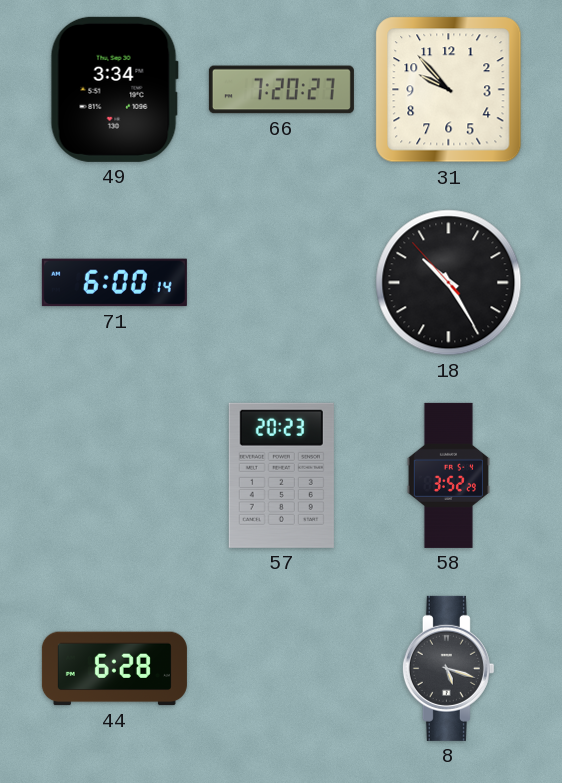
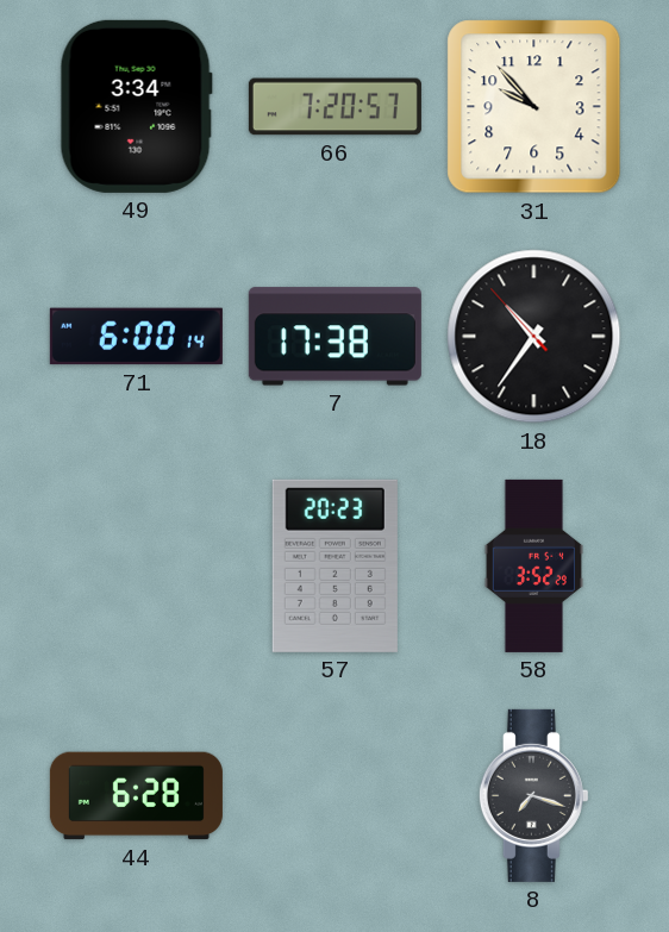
66: 7:20:27 -> 7:20:57
7: none -> 17:38
18: 10:24 -> 10:35
8: 5:18 -> 7:18
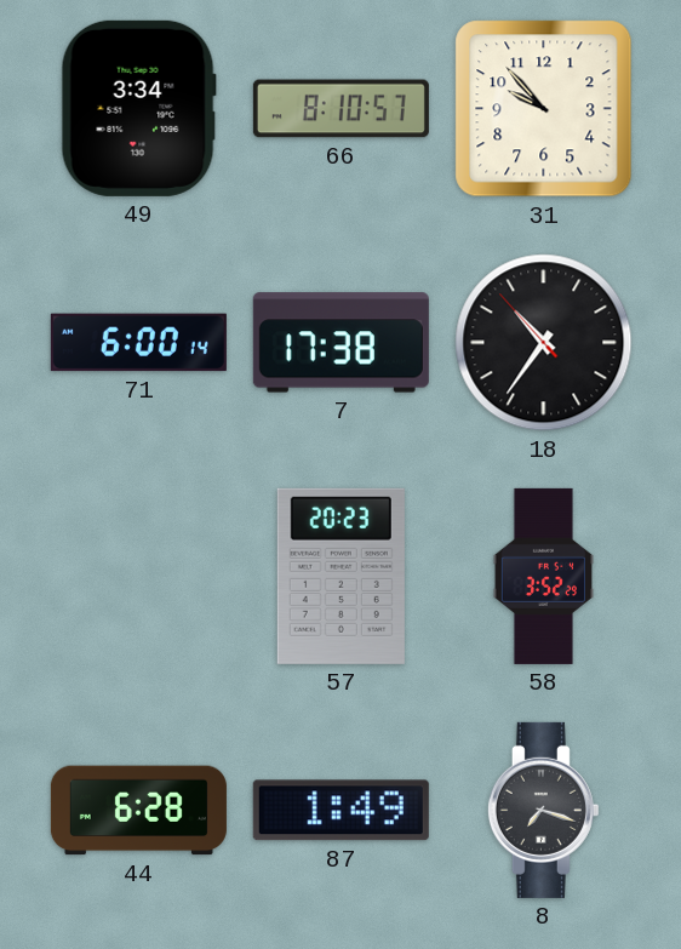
66: 7:20 -> 8:10
87: none -> 1:49
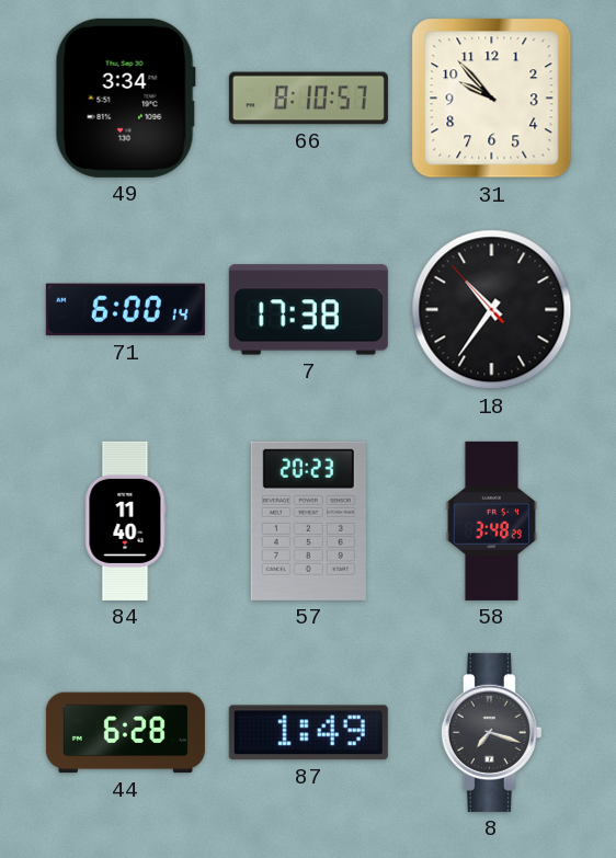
84: none -> 11:40
58: 3:52 -> 3:48
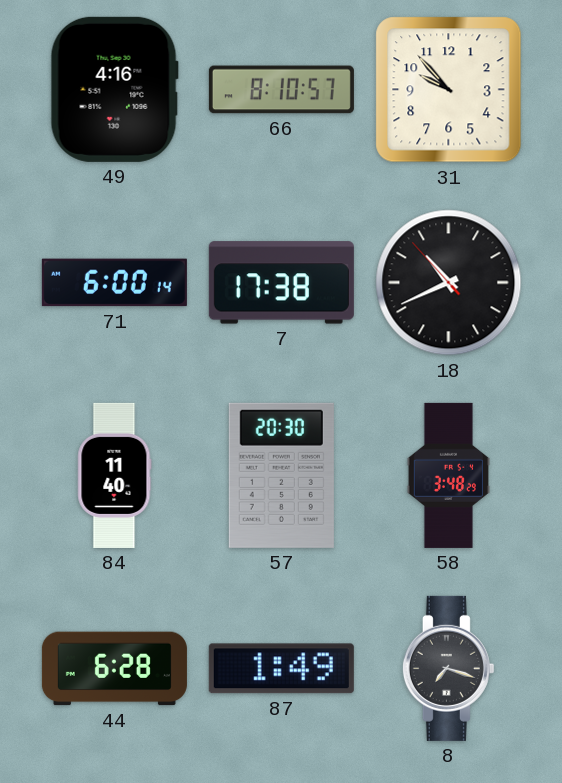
49: 3:34 -> 4:16
18: 10:35 -> 10:40
57: 20:23 -> 20:30
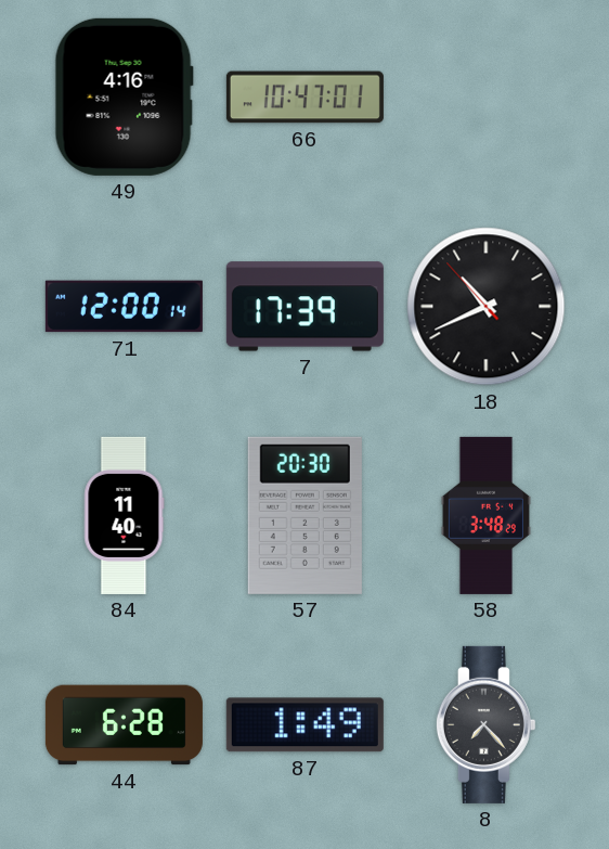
66: 8:10 -> 10:47
31: 9:53 -> none
71: 6:00 -> 12:00
7: 17:38 -> 17:39
8: 7:18 -> 7:23
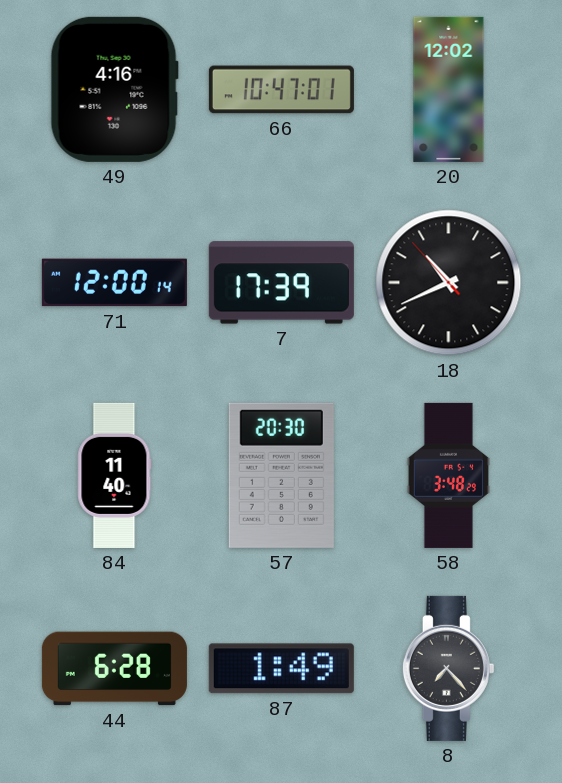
20: none -> 12:02
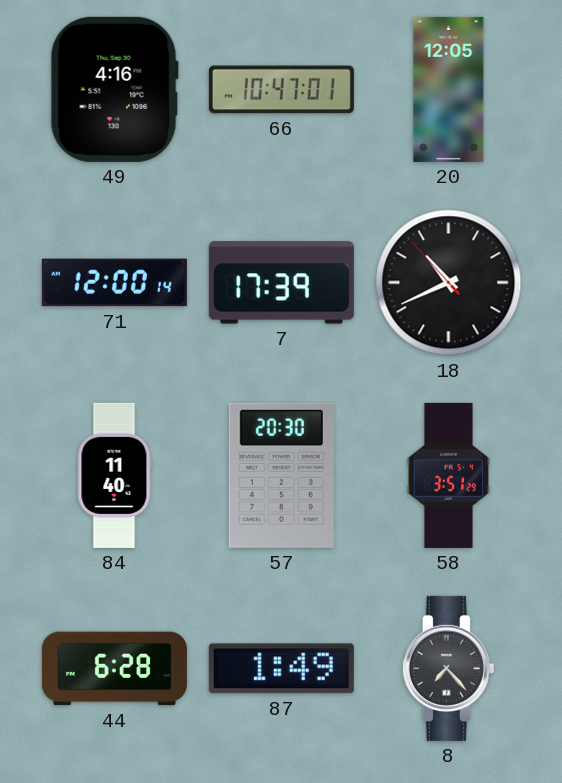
20: 12:02 -> 12:05
58: 3:48 -> 3:51
